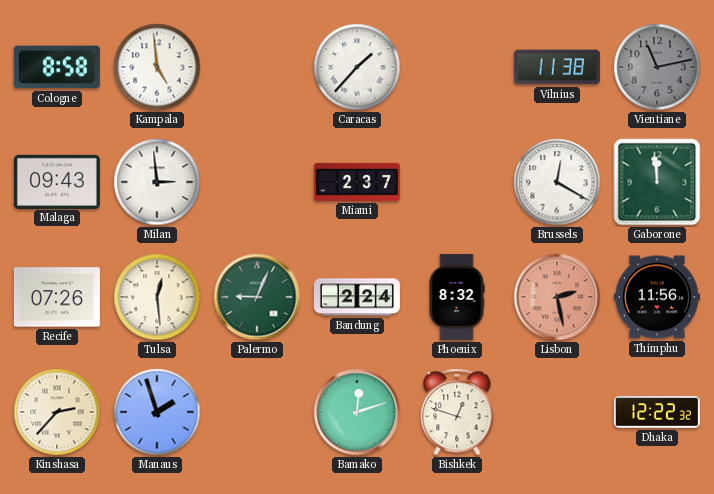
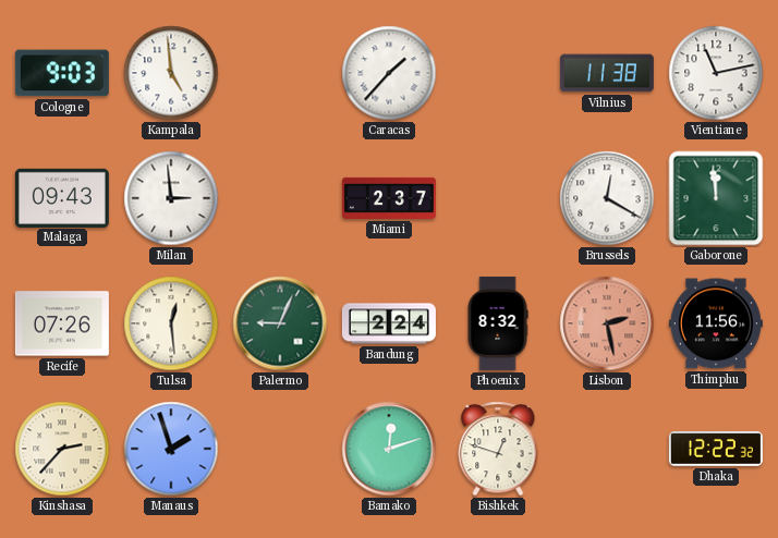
Cologne: 8:58 -> 9:03
Vientiane dial: grey -> white
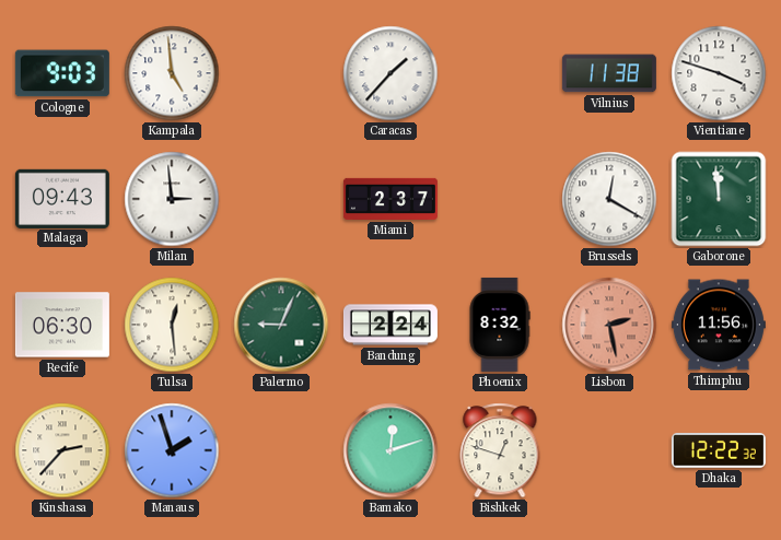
Vientiane: 11:13 -> 3:48
Recife: 07:26 -> 06:30
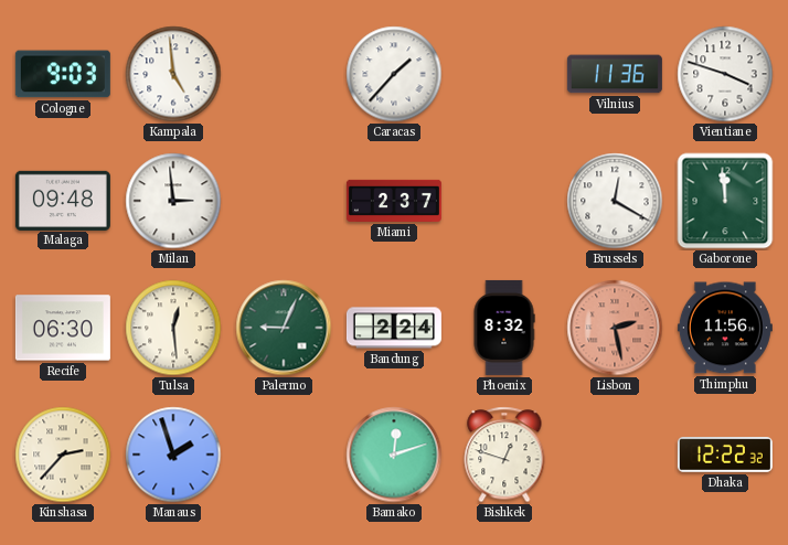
Vilnius: 11:38 -> 11:36
Malaga: 09:43 -> 09:48
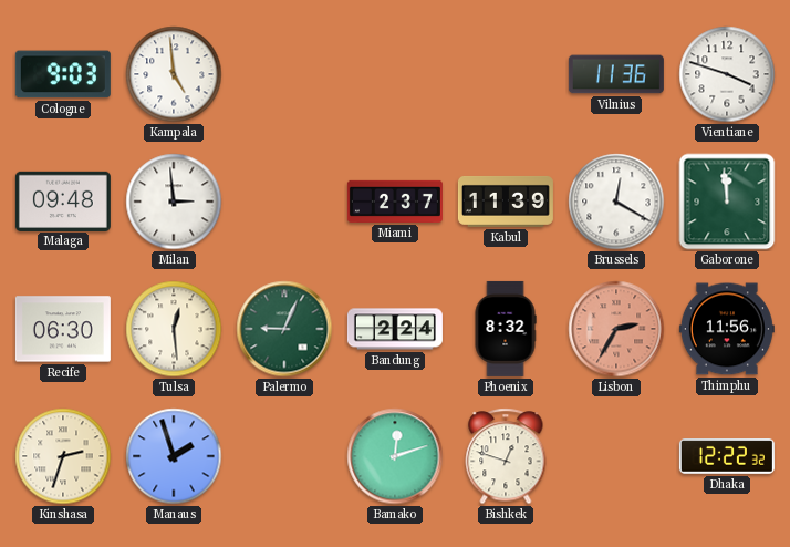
Caracas: 1:37 -> none
Kabul: none -> 11:39
Lisbon: 2:28 -> 2:35
Kinshasa: 2:37 -> 2:33
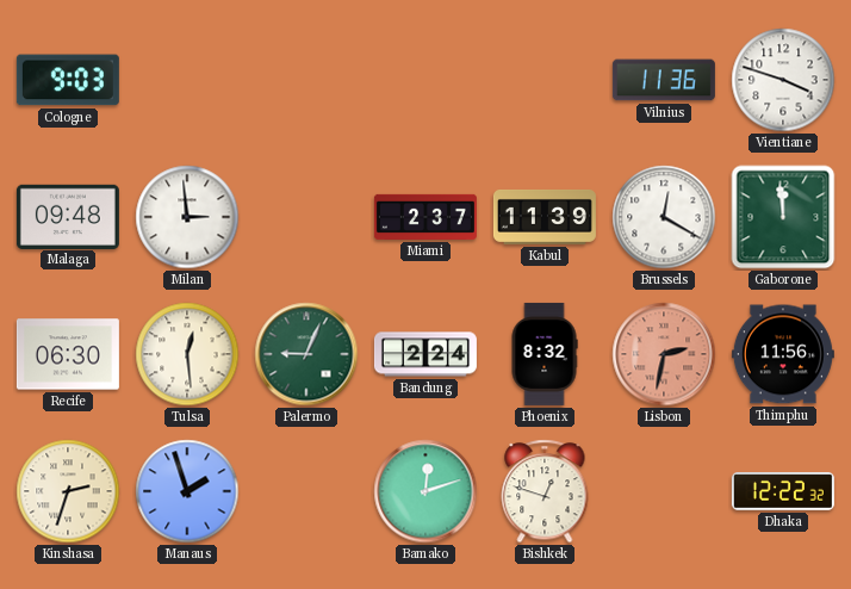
Kampala: 4:59 -> none
Lisbon: 2:35 -> 2:32
